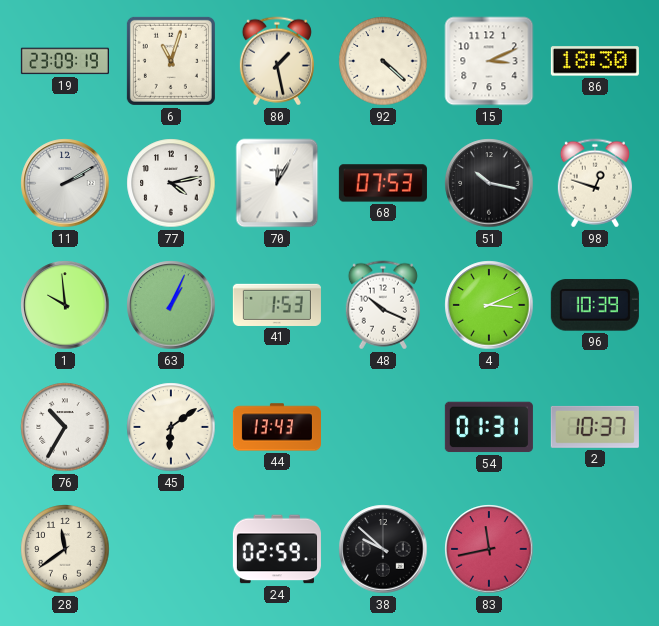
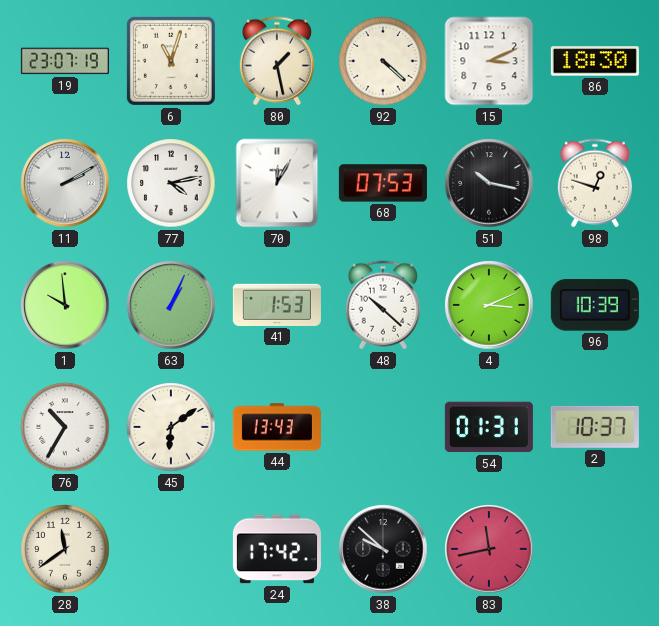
19: 23:09 -> 23:07
48: 10:19 -> 10:22
24: 02:59 -> 17:42
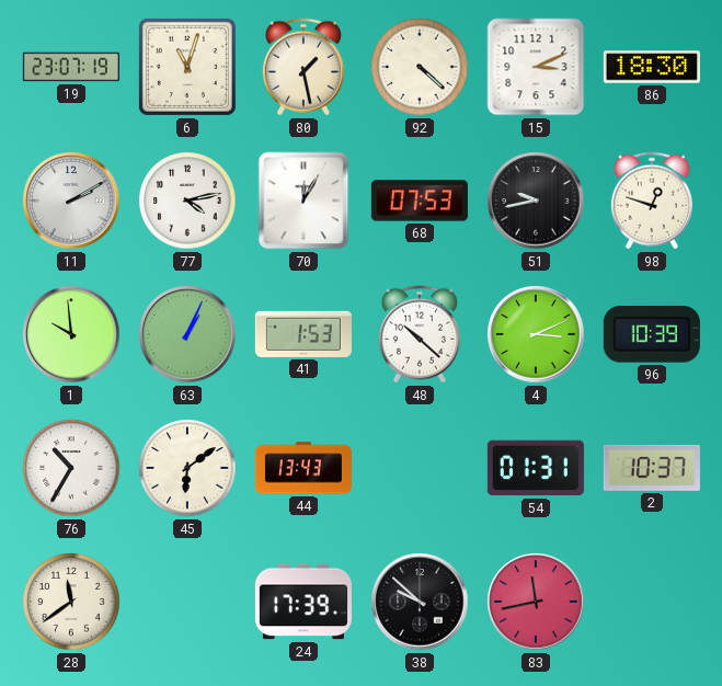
51: 10:17 -> 9:43
24: 17:42 -> 17:39
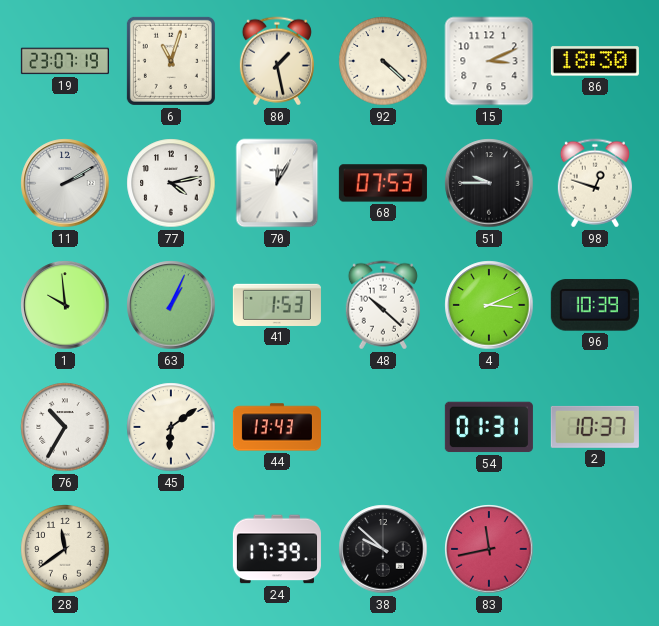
51: 9:43 -> 9:45
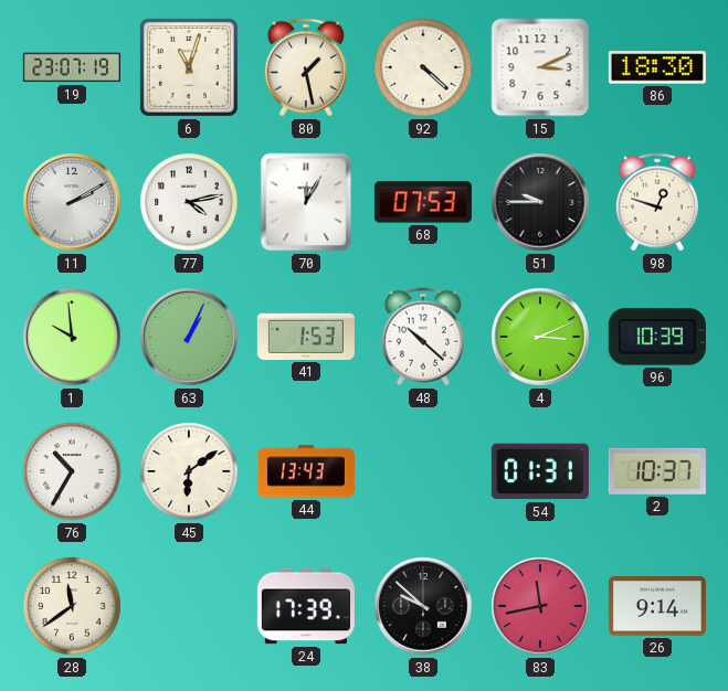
26: none -> 9:14
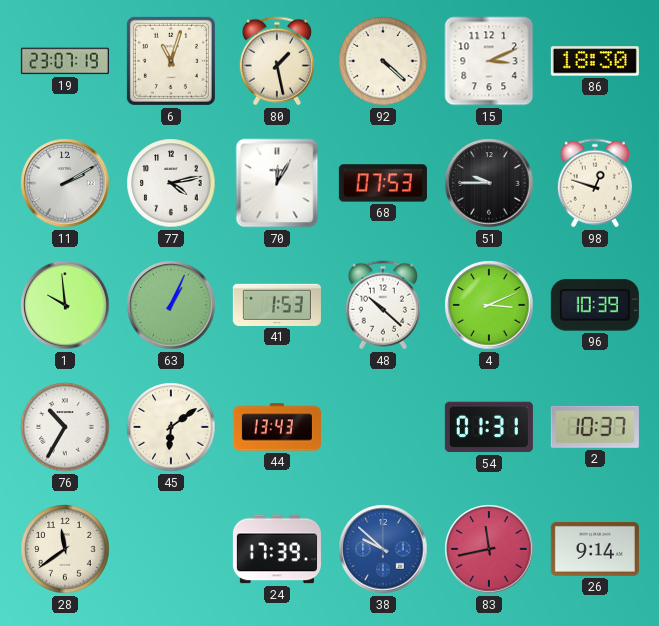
38 dial: black -> blue
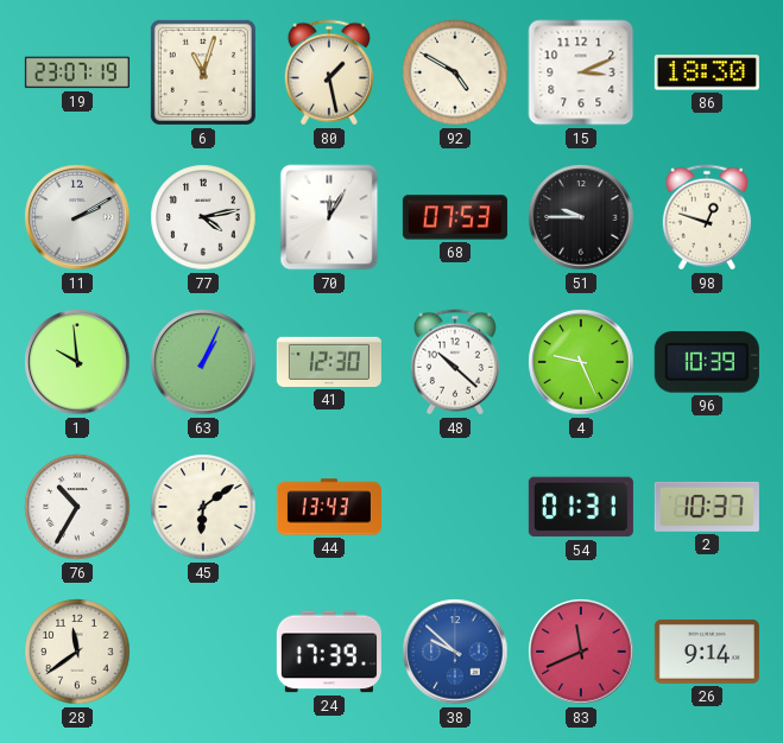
92: 4:22 -> 4:50
41: 1:53 -> 12:30
4: 3:11 -> 9:26
83: 11:43 -> 11:41
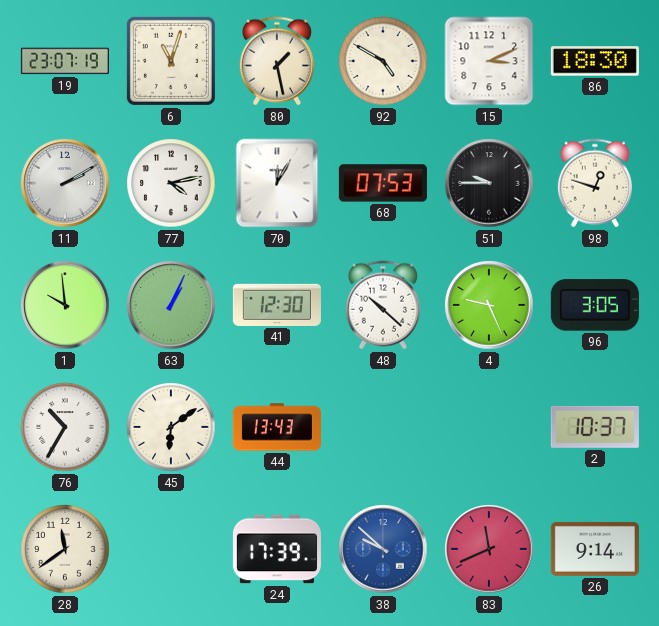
96: 10:39 -> 3:05
54: 01:31 -> none
